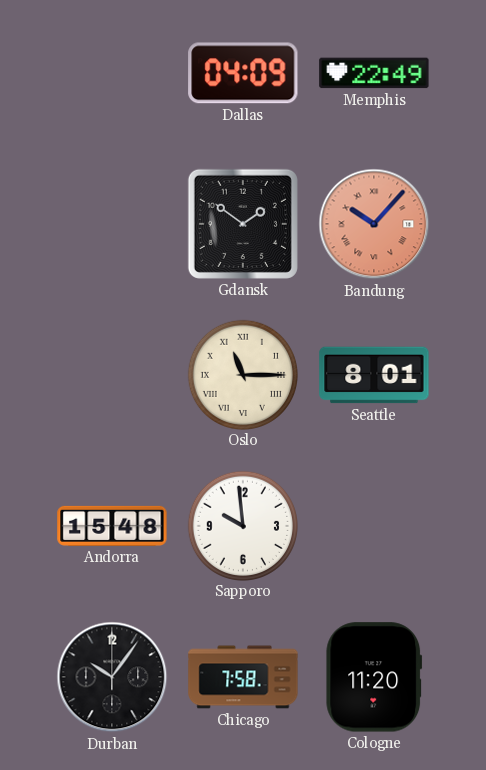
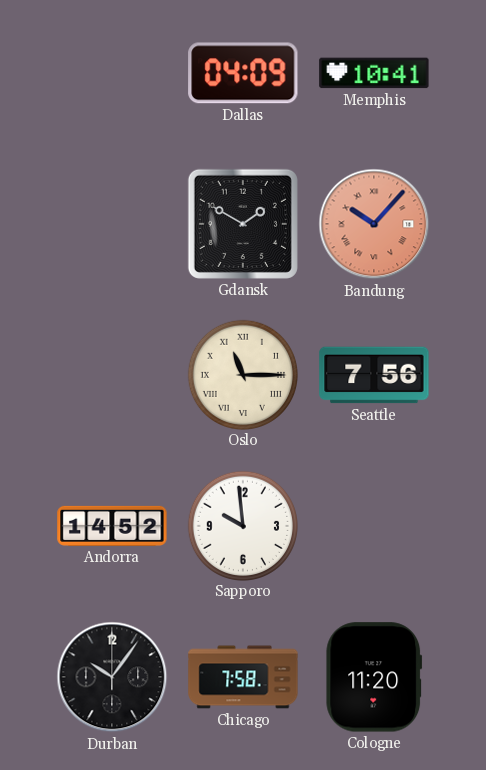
Memphis: 22:49 -> 10:41
Gdansk: 1:51 -> 1:50
Seattle: 8:01 -> 7:56
Andorra: 15:48 -> 14:52
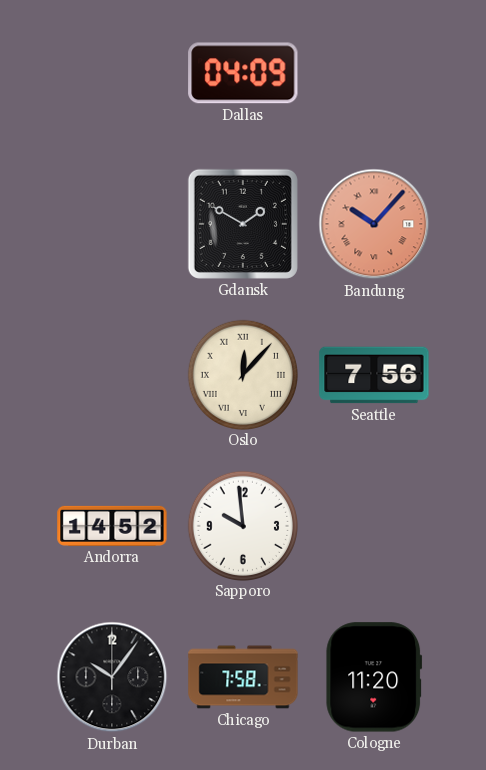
Memphis: 10:41 -> none
Oslo: 11:15 -> 12:07
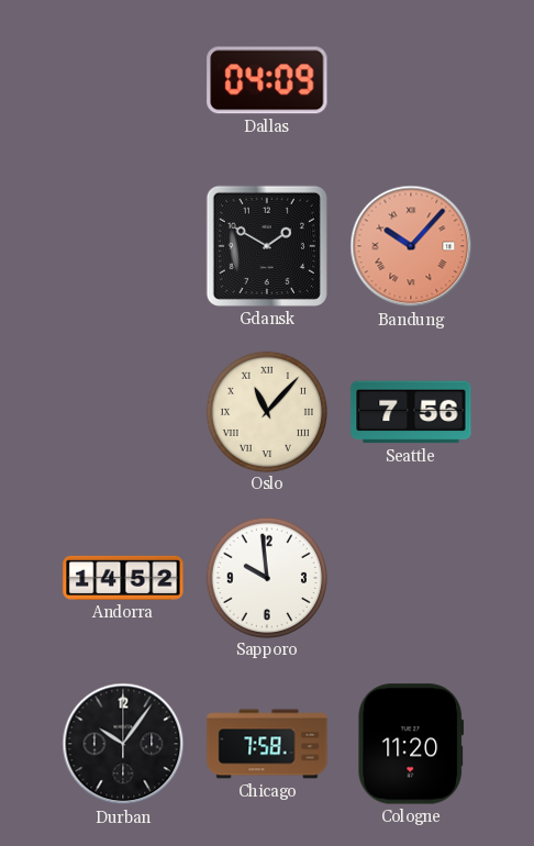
Oslo: 12:07 -> 11:07
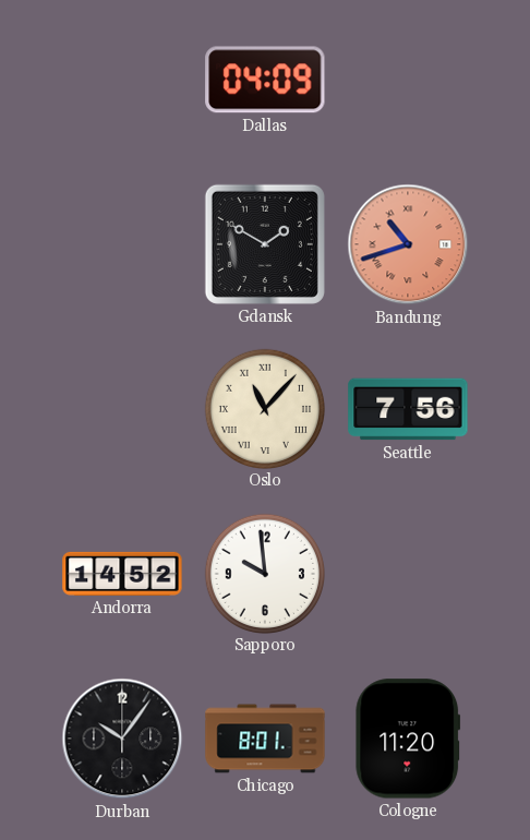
Bandung: 10:07 -> 10:42
Chicago: 7:58 -> 8:01
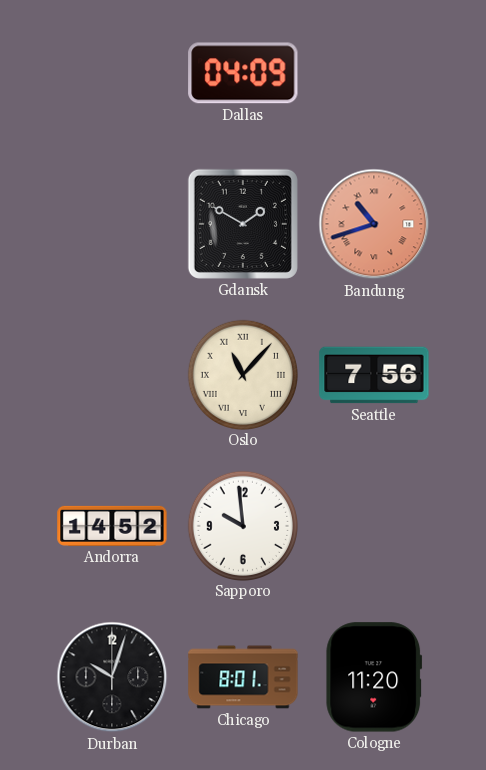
Durban: 10:06 -> 10:03
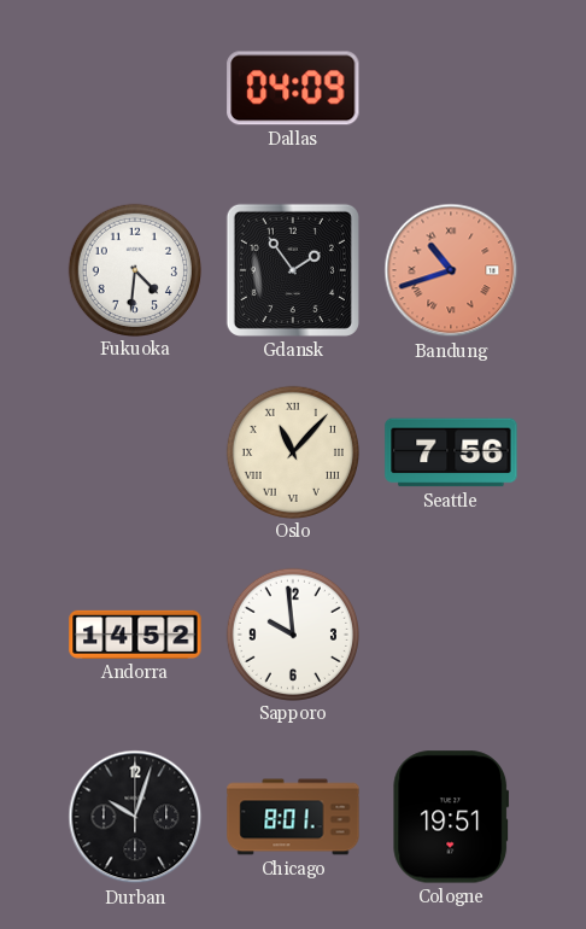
Fukuoka: none -> 4:31
Gdansk: 1:50 -> 1:54
Cologne: 11:20 -> 19:51
